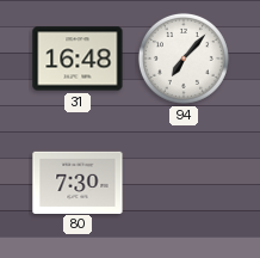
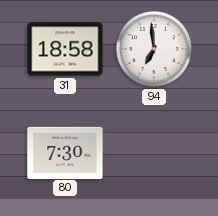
31: 16:48 -> 18:58
94: 7:07 -> 6:59
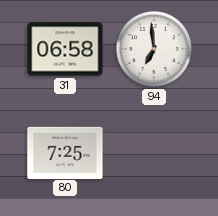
31: 18:58 -> 06:58
80: 7:30 -> 7:25
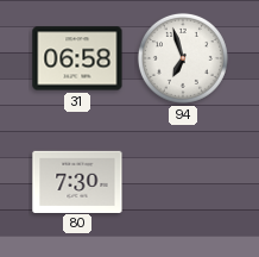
94: 6:59 -> 6:57
80: 7:25 -> 7:30
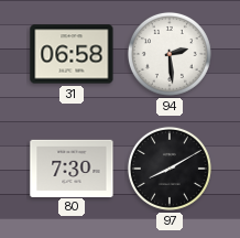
94: 6:57 -> 2:29
97: none -> 8:10
